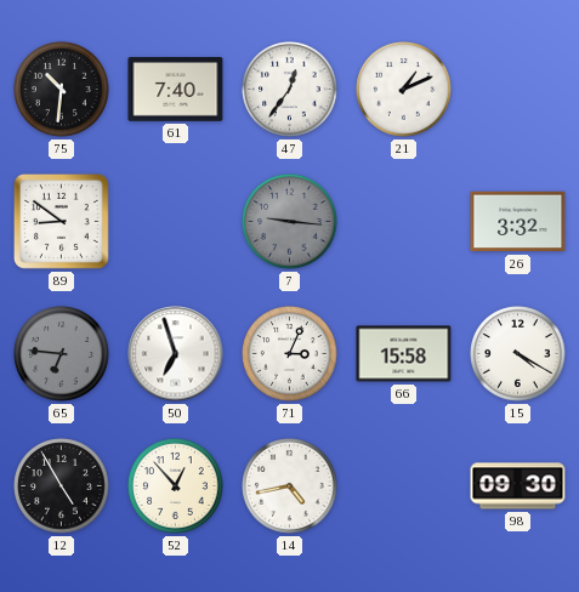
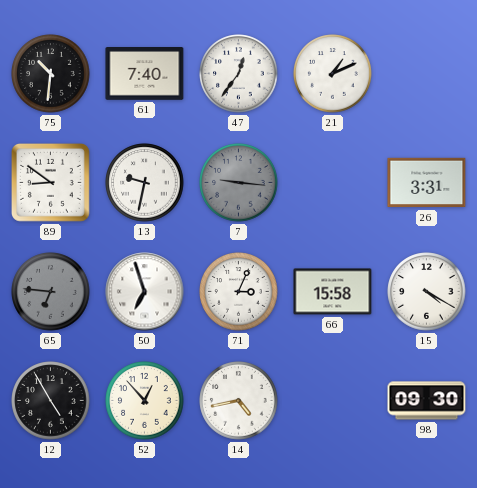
13: none -> 9:32
26: 3:32 -> 3:31
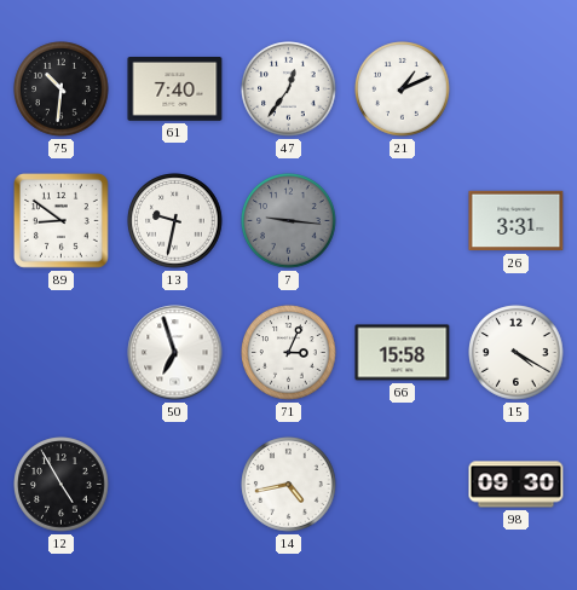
65: 6:46 -> none
52: 12:53 -> none
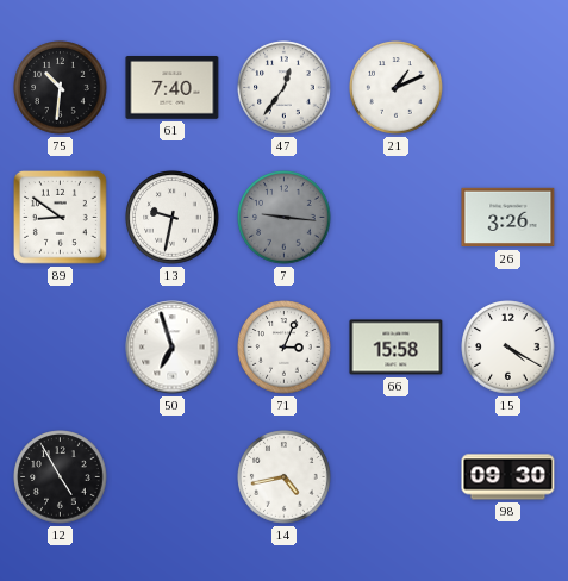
26: 3:31 -> 3:26
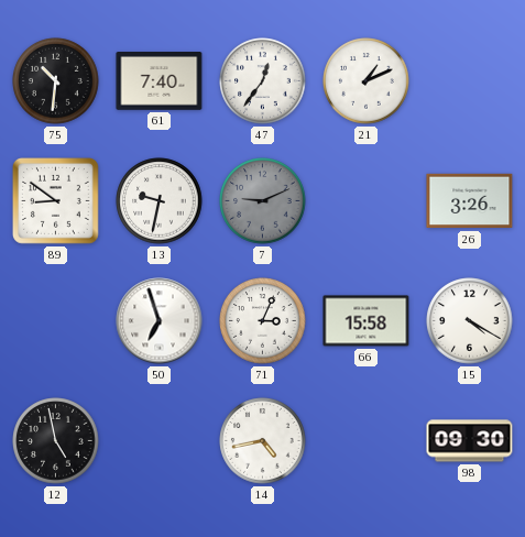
7: 9:16 -> 9:11
12: 4:55 -> 4:58
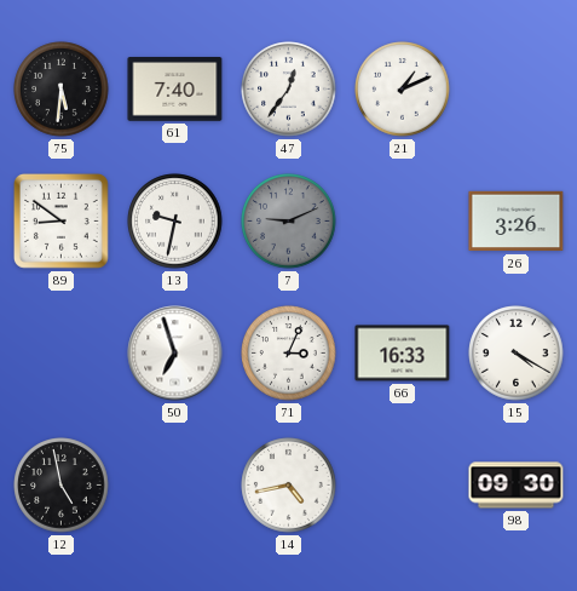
75: 10:31 -> 5:31
66: 15:58 -> 16:33
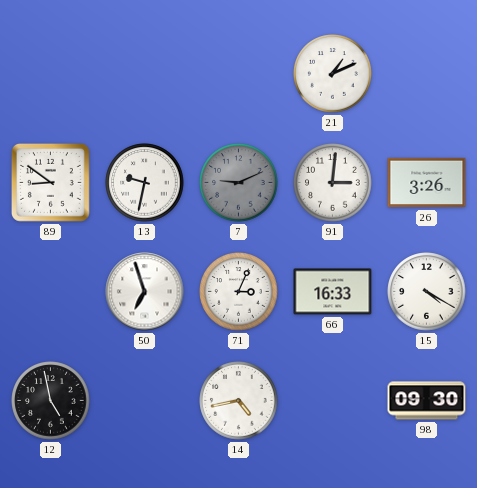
75: 5:31 -> none
61: 7:40 -> none
47: 12:36 -> none
91: none -> 3:01
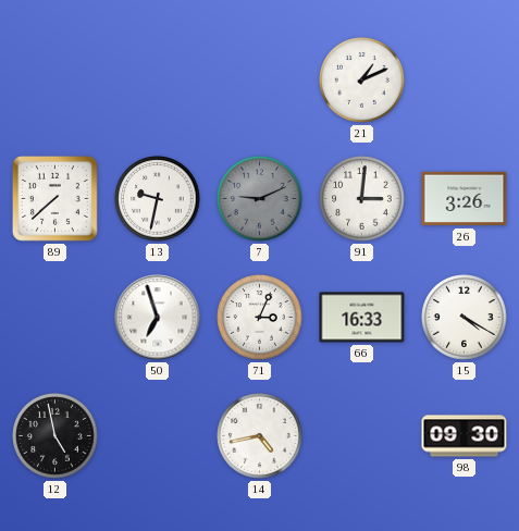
89: 8:51 -> 7:38
